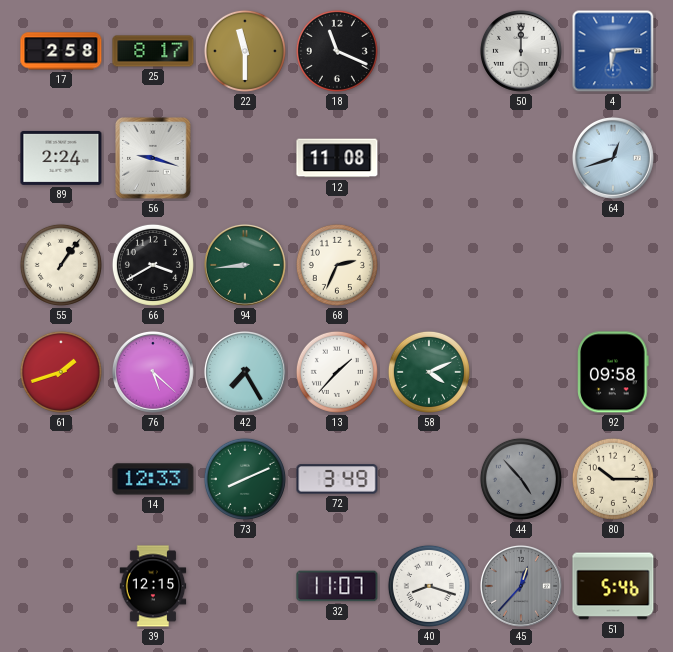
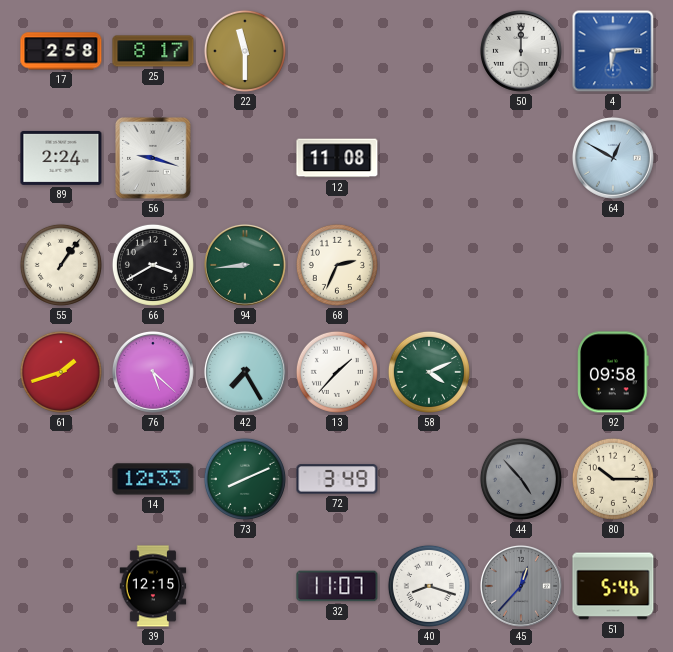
18: 11:19 -> none
64: 12:42 -> 12:50
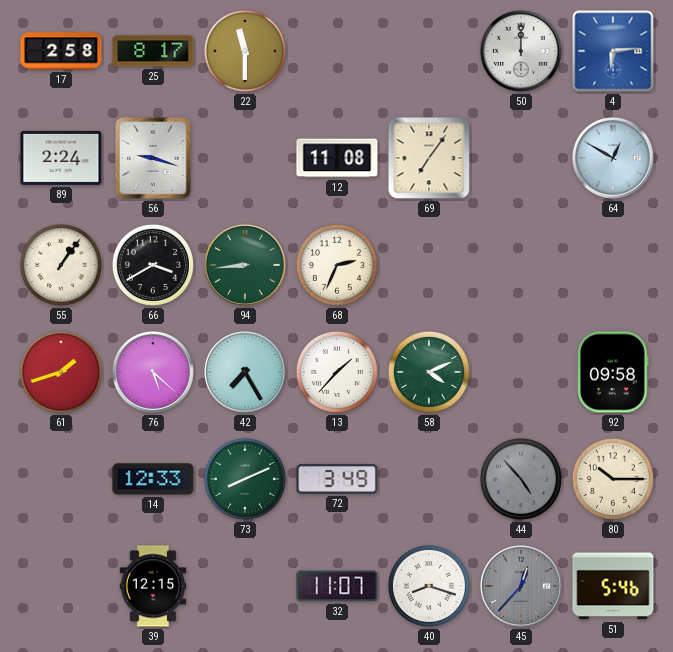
69: none -> 7:06
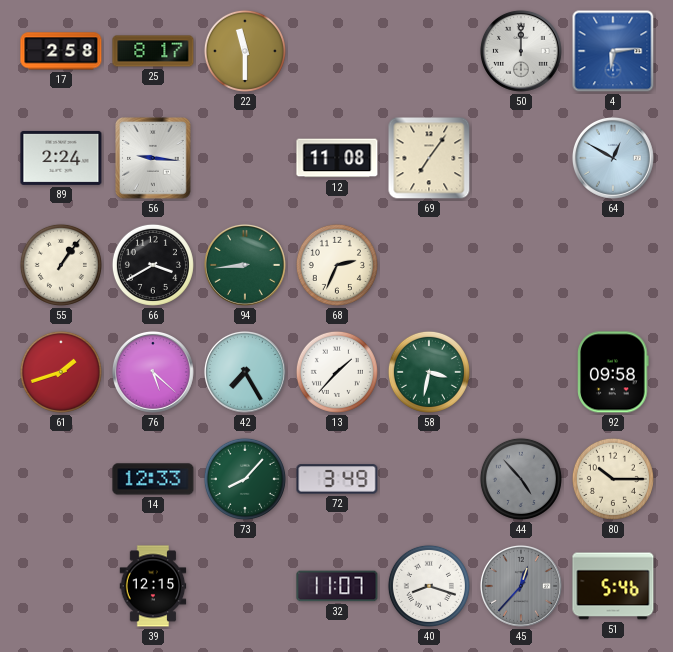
56: 9:18 -> 9:16
58: 4:11 -> 3:32
73: 8:11 -> 8:07
